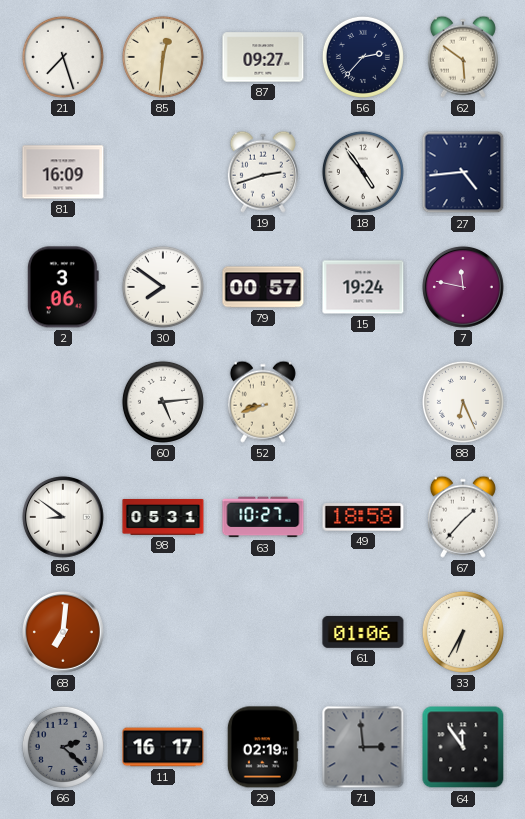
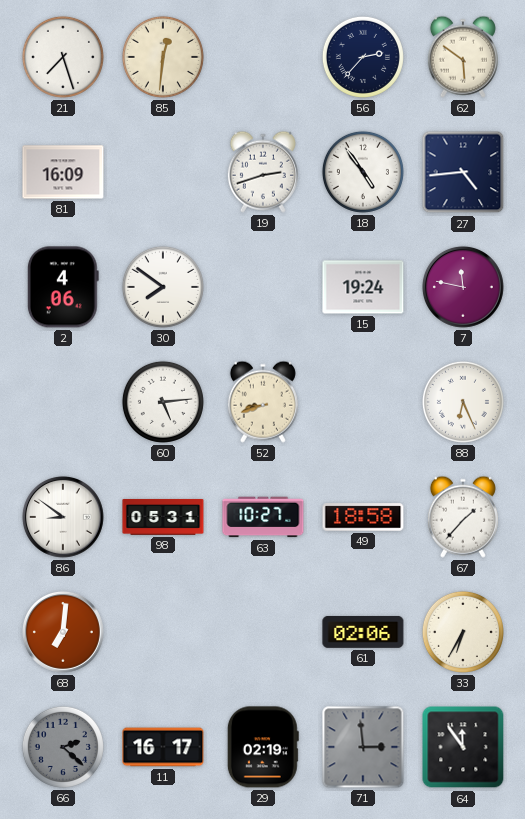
87: 09:27 -> none
2: 3:06 -> 4:06
79: 00:57 -> none
61: 01:06 -> 02:06
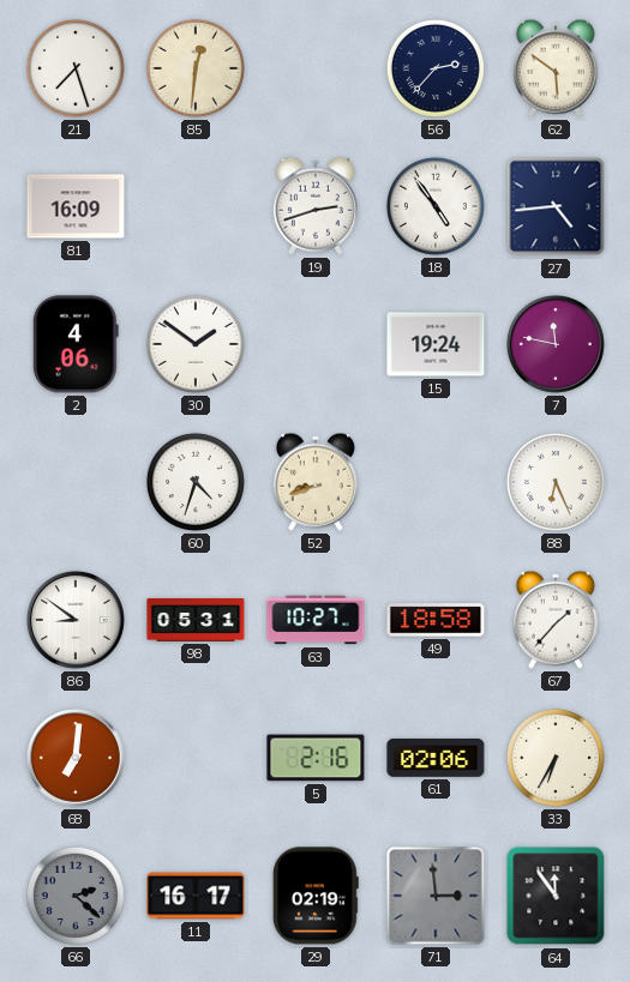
30: 7:51 -> 1:51
60: 5:14 -> 4:33
5: none -> 2:16
